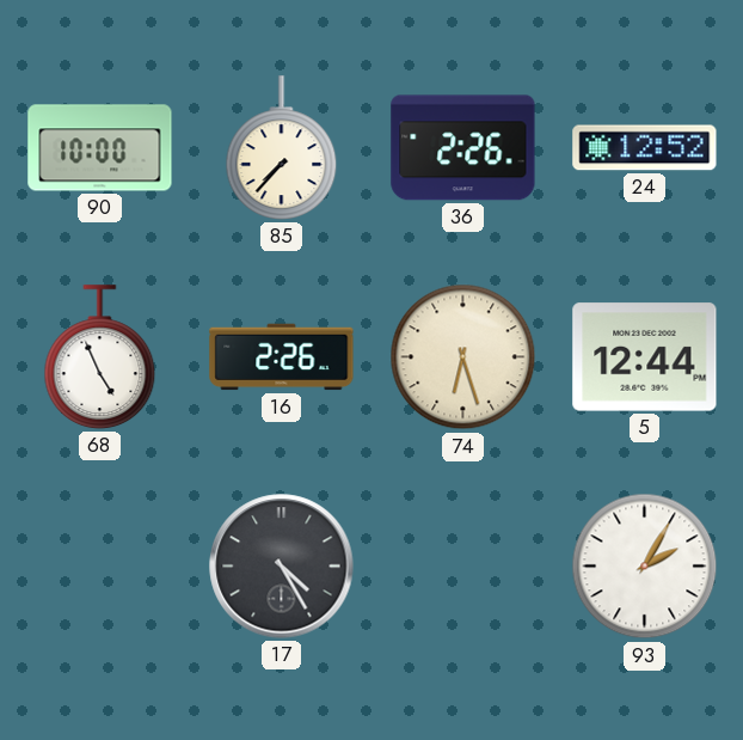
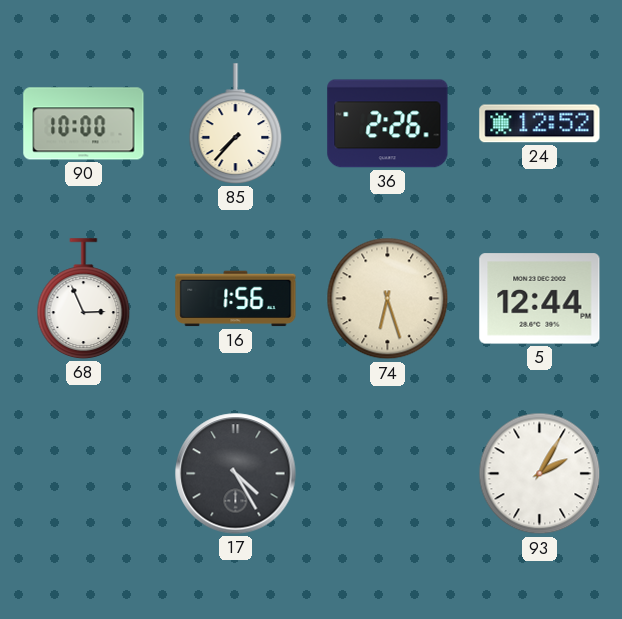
68: 4:56 -> 2:56
16: 2:26 -> 1:56
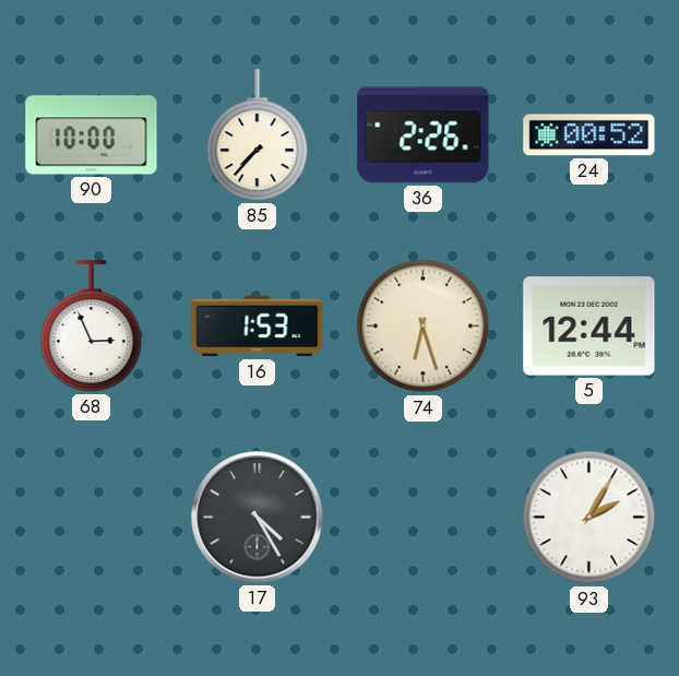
24: 12:52 -> 00:52
16: 1:56 -> 1:53
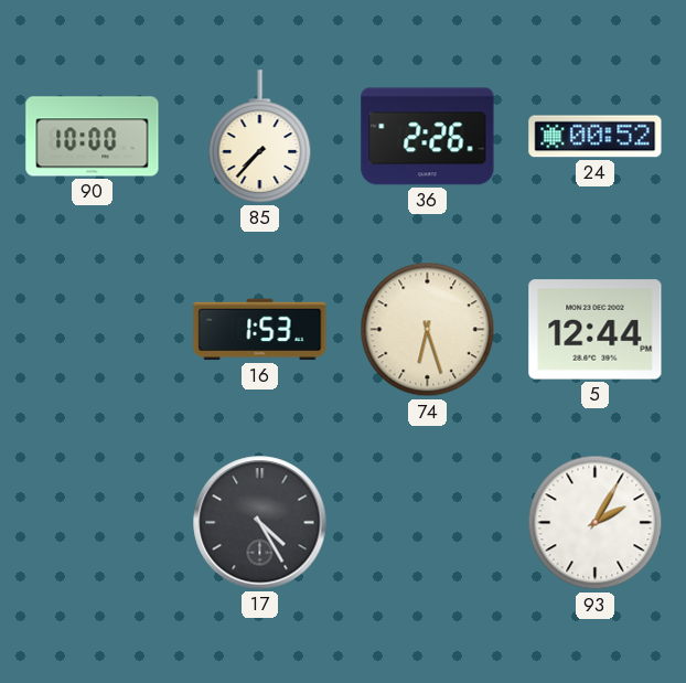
68: 2:56 -> none
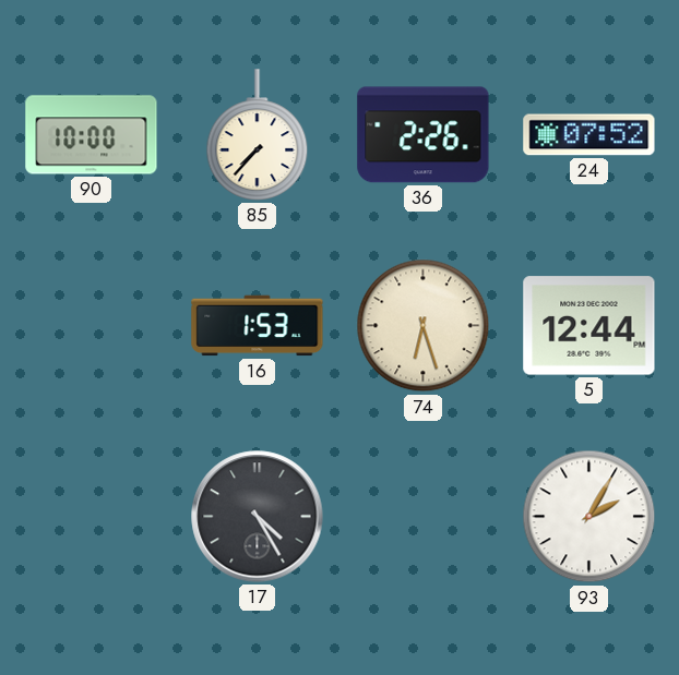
24: 00:52 -> 07:52
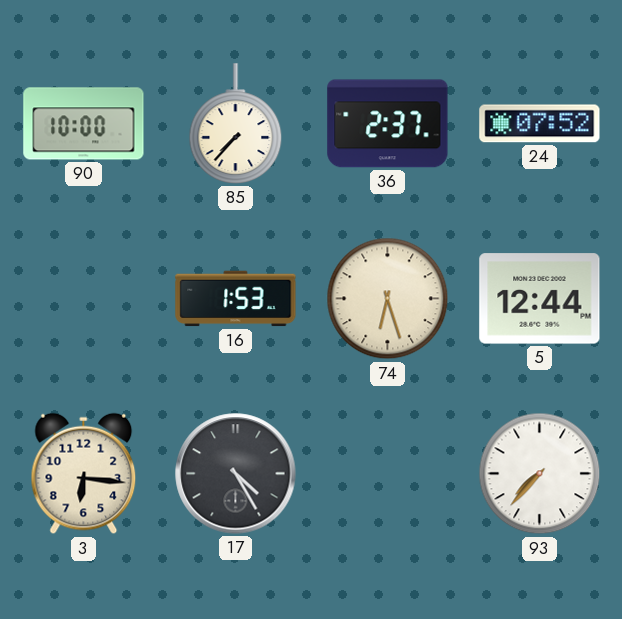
36: 2:26 -> 2:37
3: none -> 6:16
93: 2:05 -> 7:37
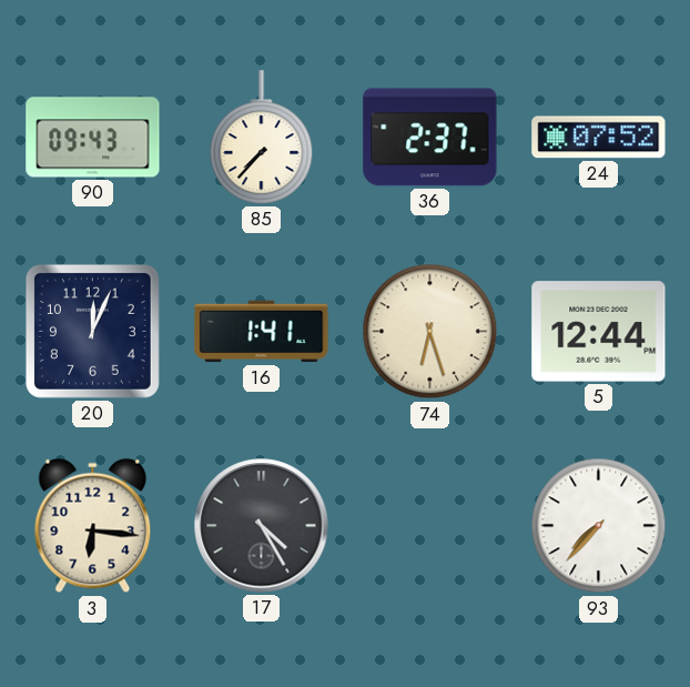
90: 10:00 -> 09:43
20: none -> 12:04
16: 1:53 -> 1:41
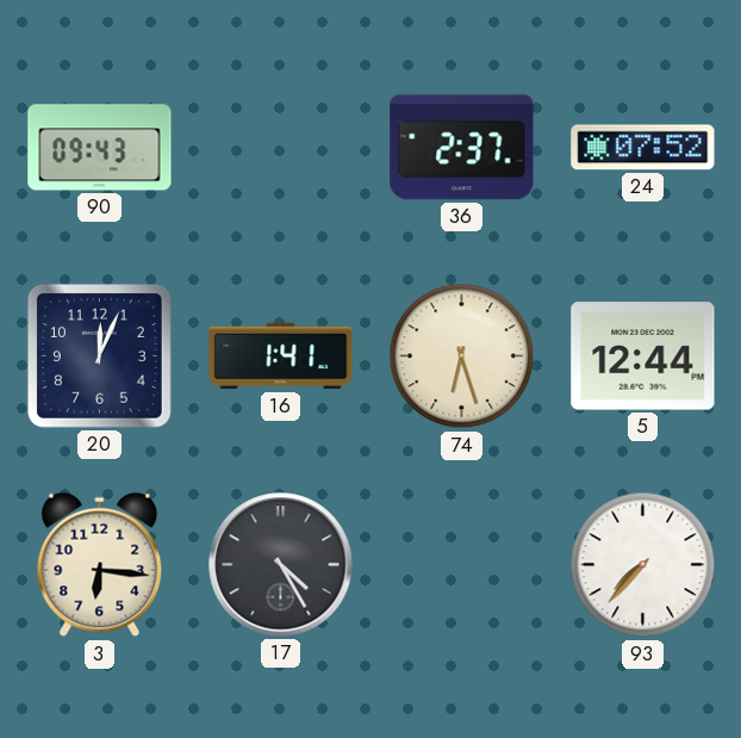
85: 7:37 -> none
